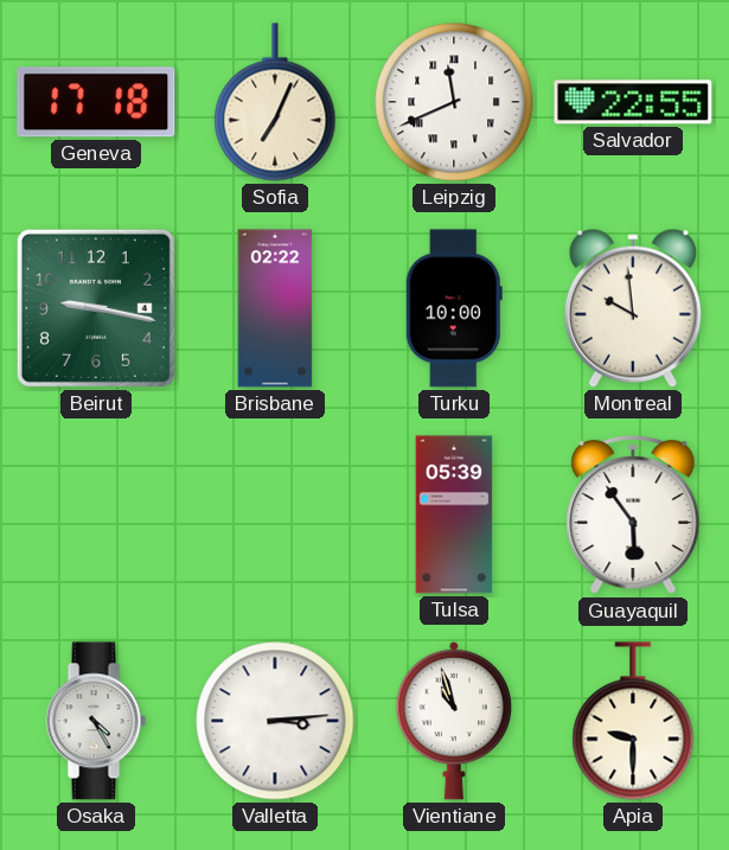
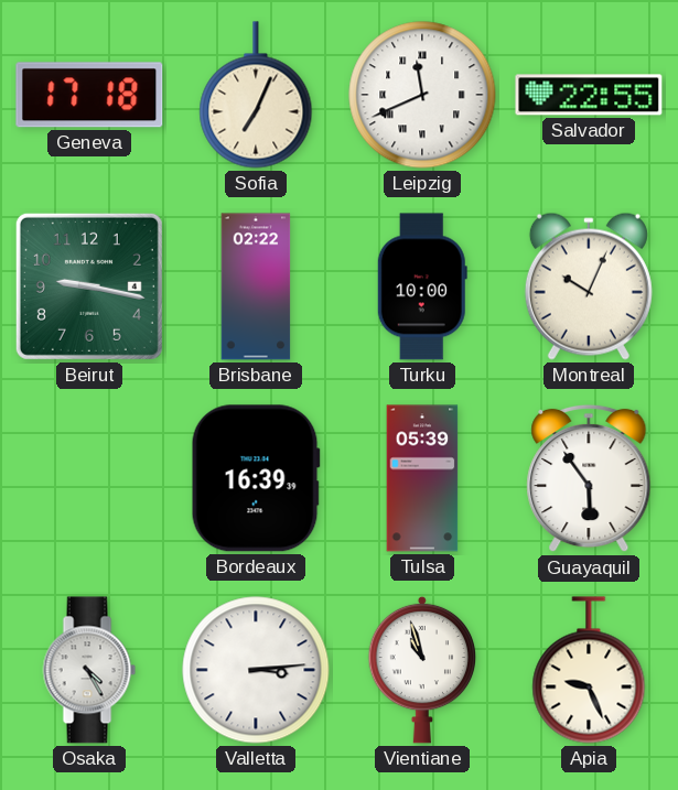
Montreal: 9:59 -> 10:04
Bordeaux: none -> 16:39
Apia: 9:30 -> 9:26
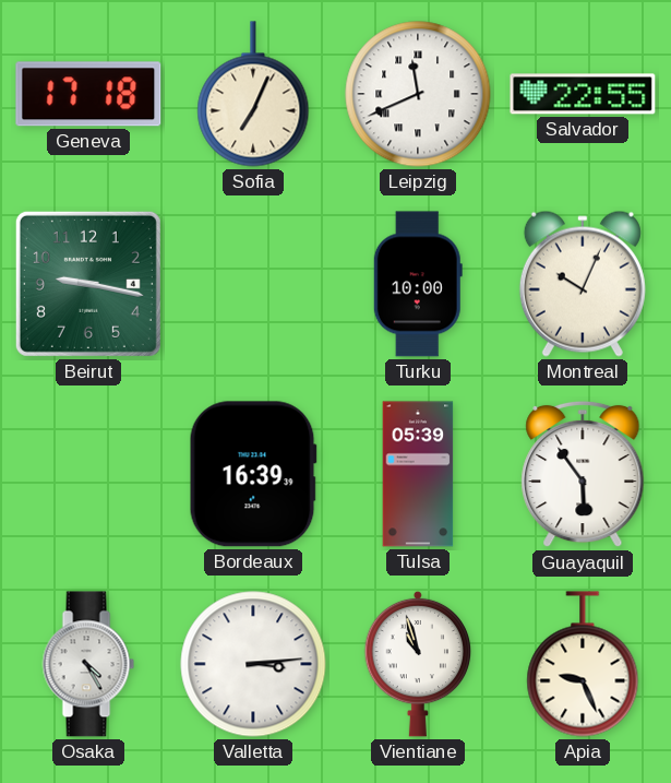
Brisbane: 02:22 -> none
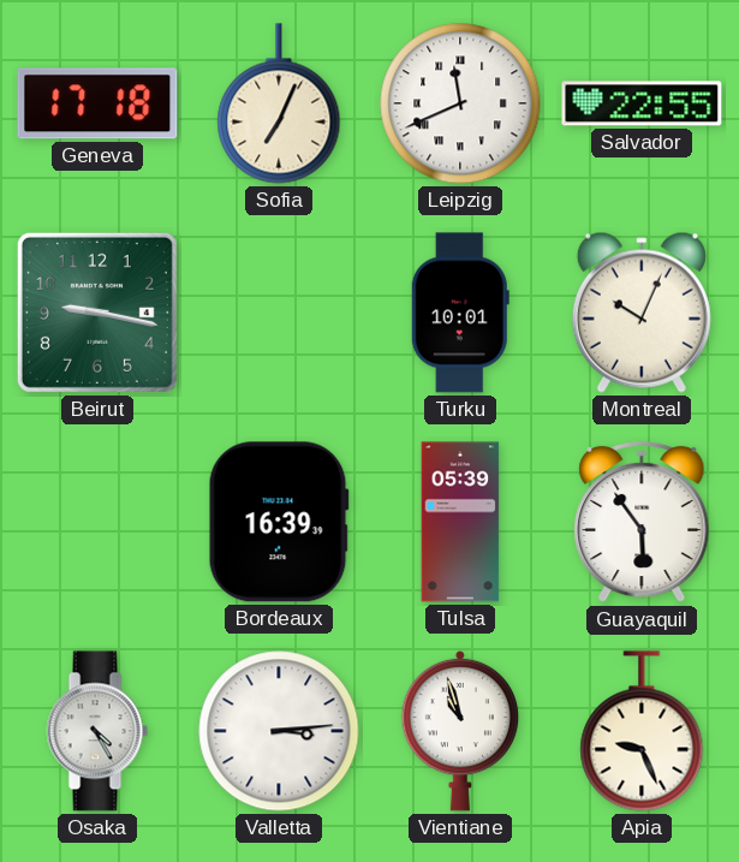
Turku: 10:00 -> 10:01
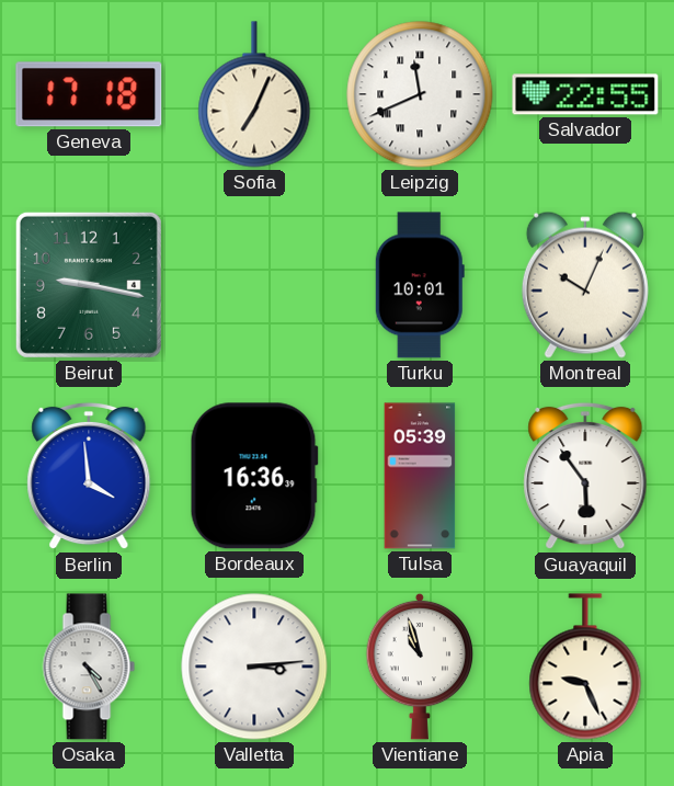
Berlin: none -> 3:59
Bordeaux: 16:39 -> 16:36
